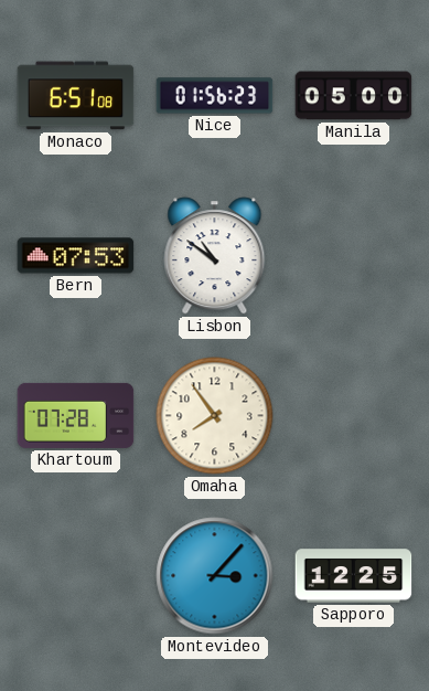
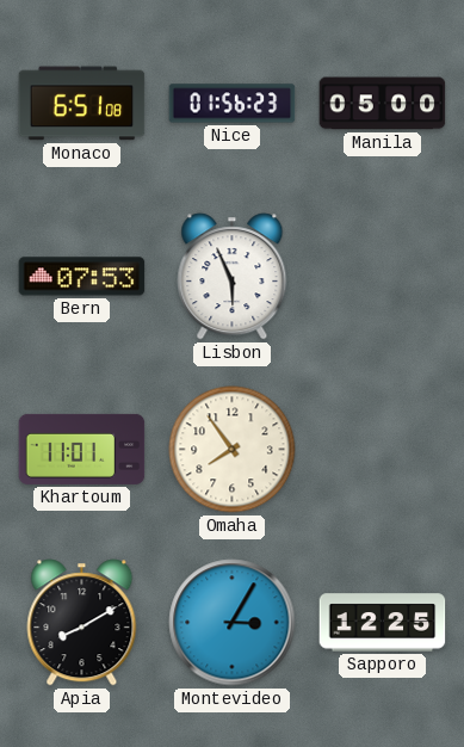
Lisbon: 10:51 -> 5:56
Khartoum: 07:28 -> 11:01
Apia: none -> 8:10
Montevideo: 3:07 -> 3:05
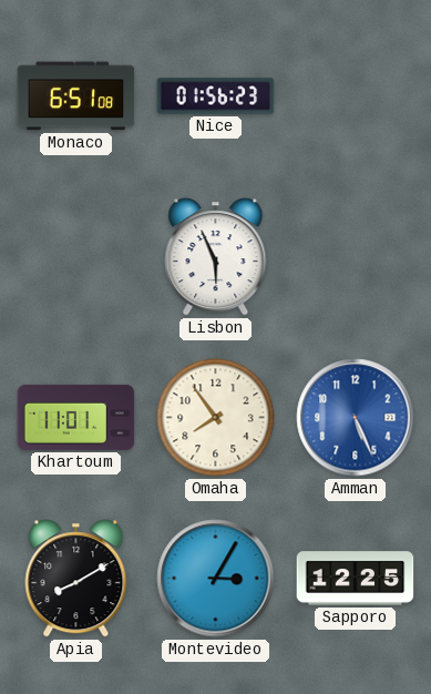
Manila: 05:00 -> none
Bern: 07:53 -> none
Amman: none -> 5:26
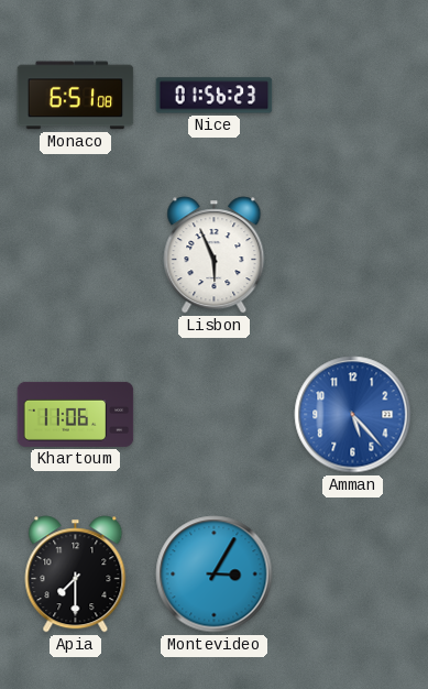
Khartoum: 11:01 -> 11:06
Omaha: 7:54 -> none
Amman: 5:26 -> 5:23
Apia: 8:10 -> 7:30
Sapporo: 12:25 -> none
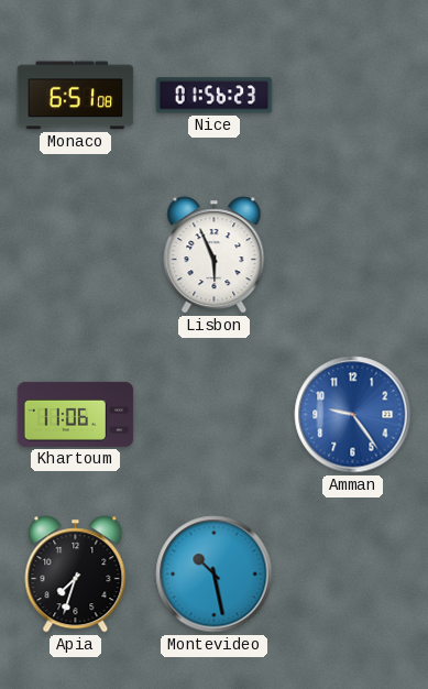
Amman: 5:23 -> 9:24
Apia: 7:30 -> 7:33
Montevideo: 3:05 -> 10:28
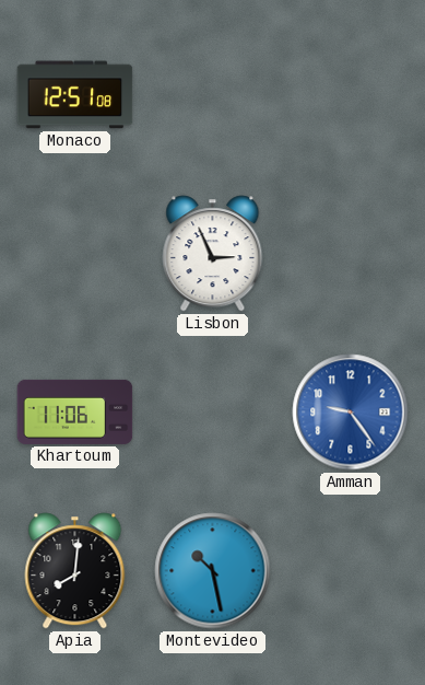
Monaco: 6:51 -> 12:51
Nice: 01:56 -> none
Lisbon: 5:56 -> 2:56
Apia: 7:33 -> 8:01
